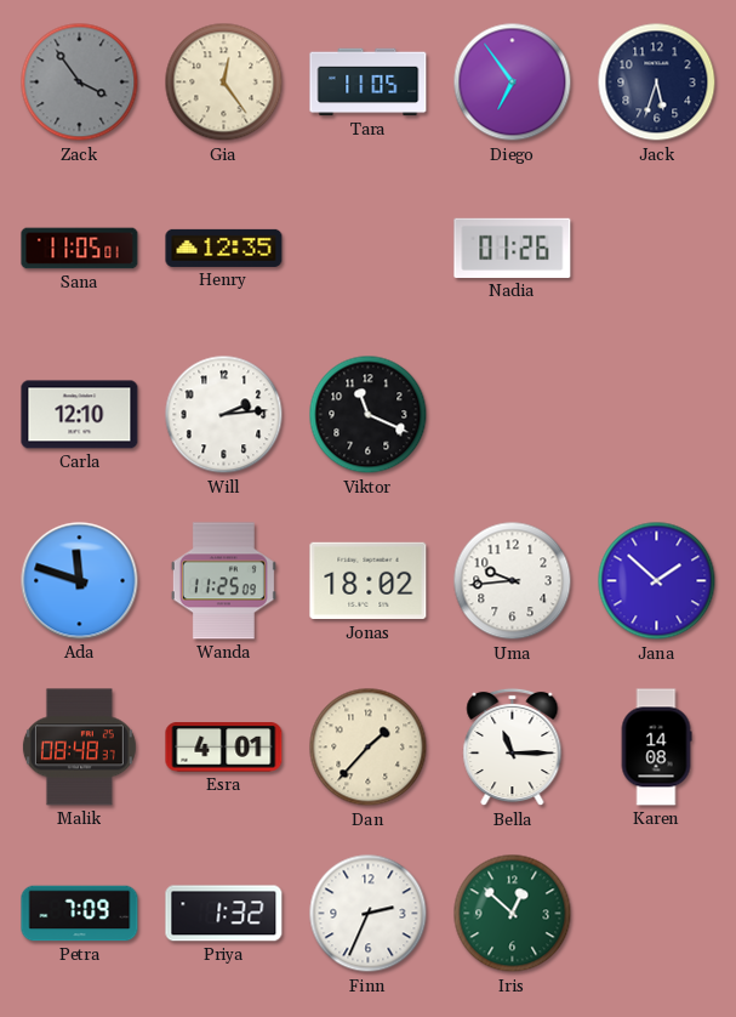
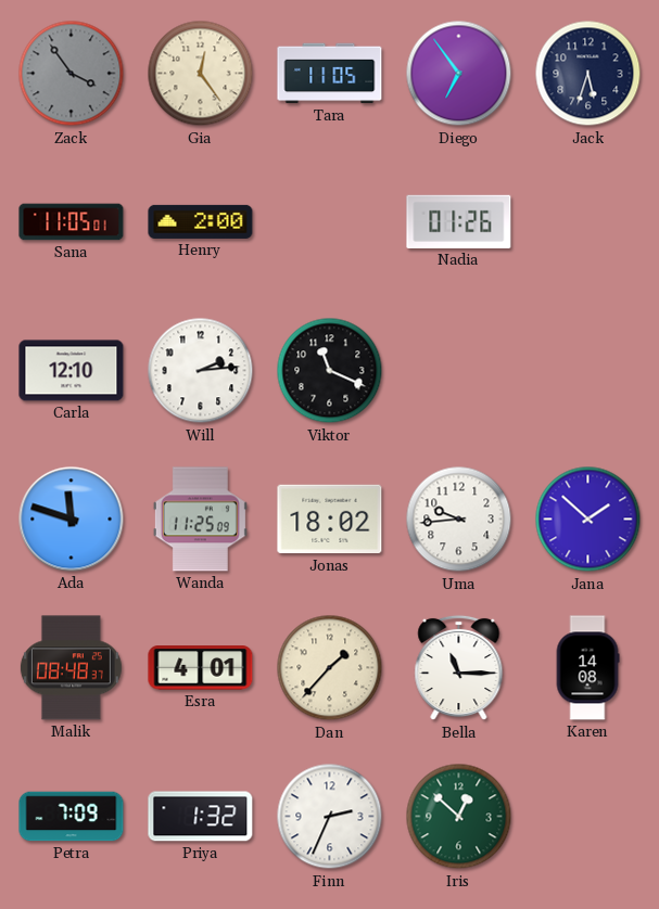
Henry: 12:35 -> 2:00
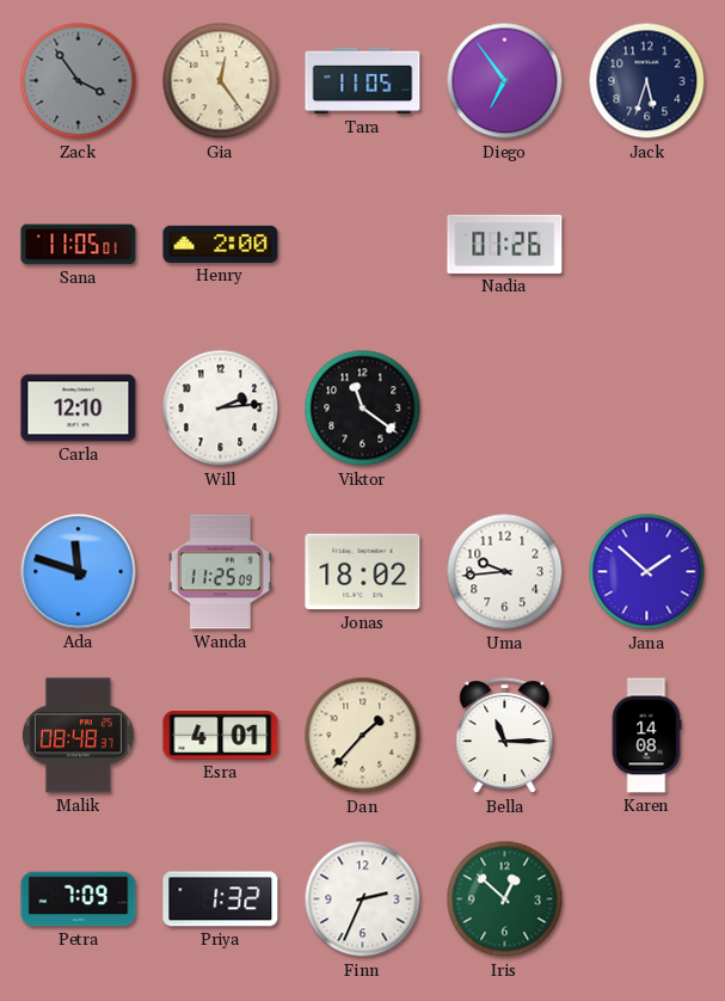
Viktor: 11:19 -> 11:21
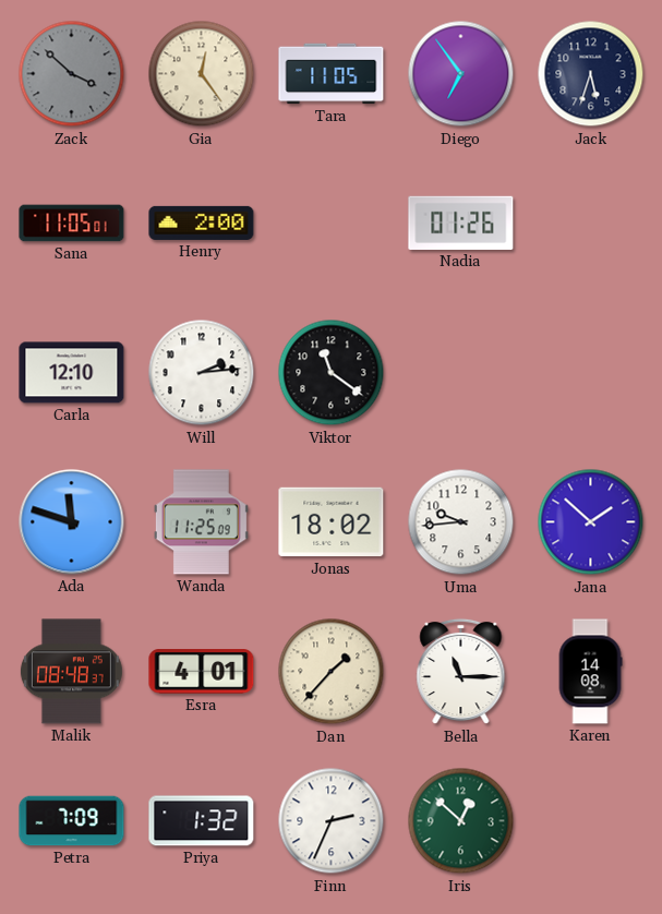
Zack: 3:54 -> 3:52
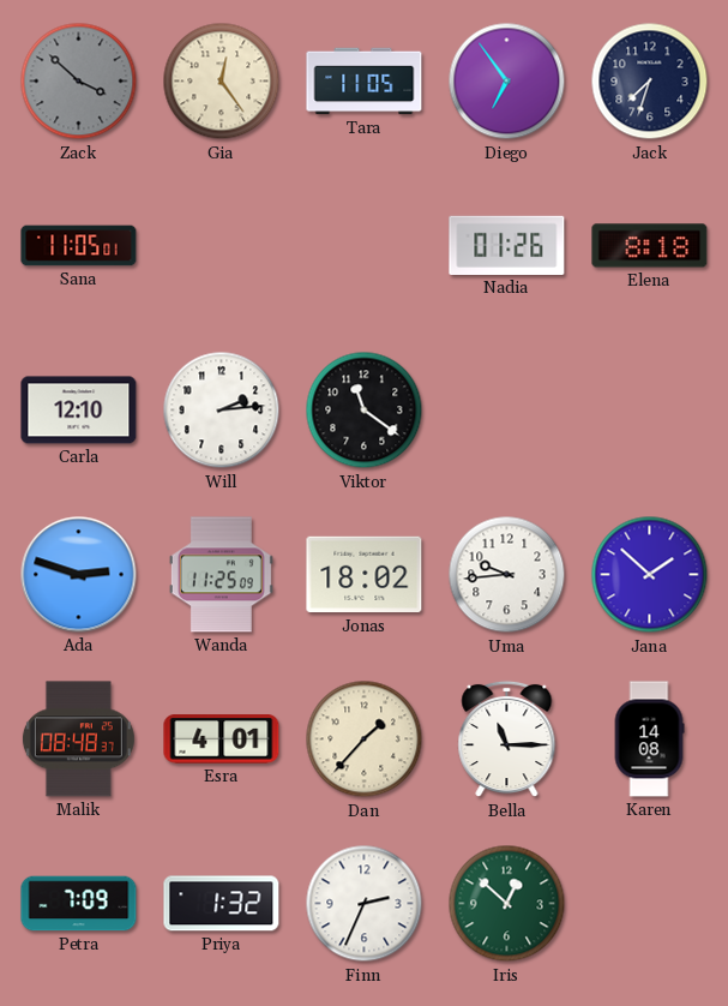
Jack: 5:33 -> 7:33
Henry: 2:00 -> none
Elena: none -> 8:18
Ada: 11:48 -> 2:48
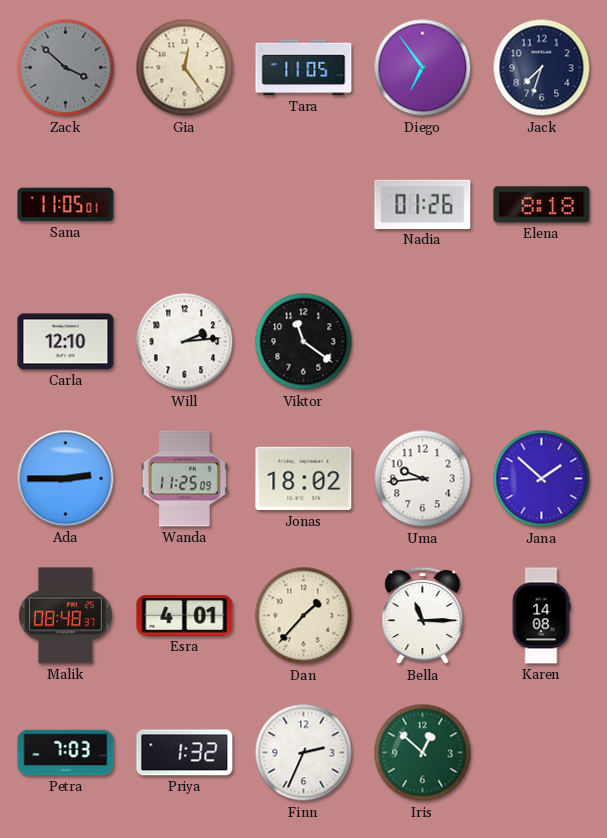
Ada: 2:48 -> 2:45
Petra: 7:09 -> 7:03
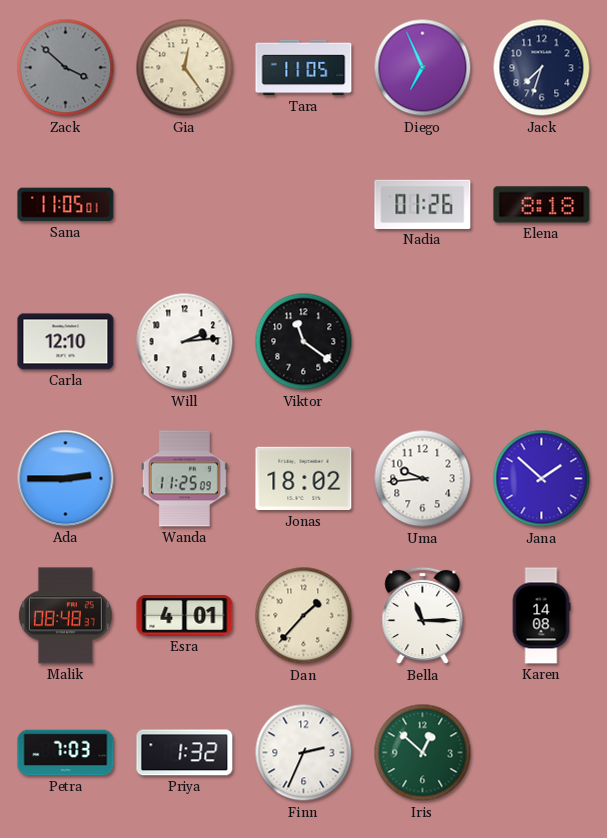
Diego: 6:54 -> 6:56
